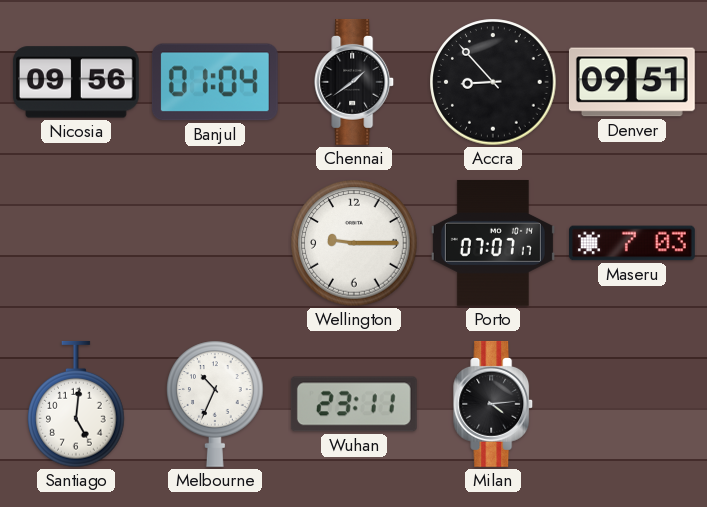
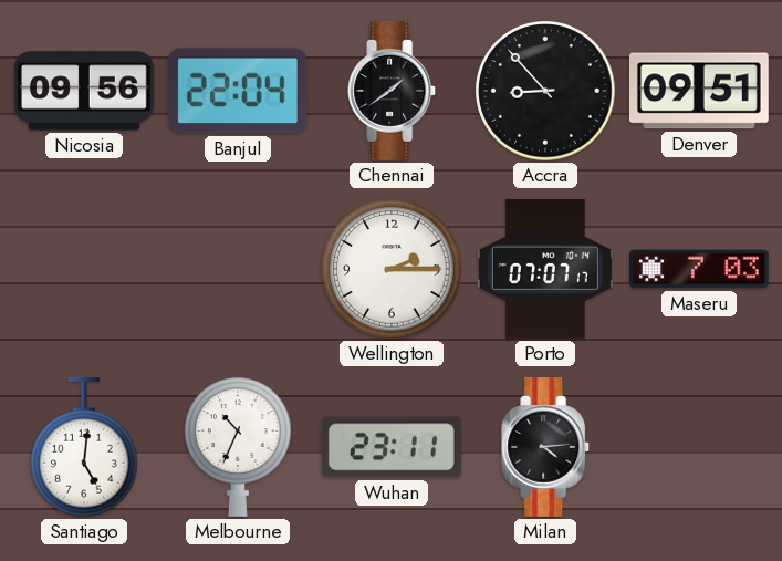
Banjul: 01:04 -> 22:04
Wellington: 9:15 -> 2:15
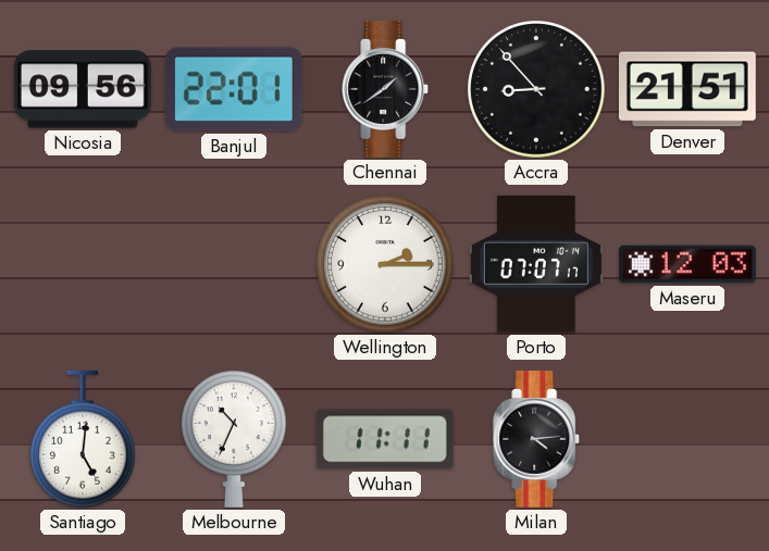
Banjul: 22:04 -> 22:01
Denver: 09:51 -> 21:51
Maseru: 7:03 -> 12:03
Wuhan: 23:11 -> 11:11
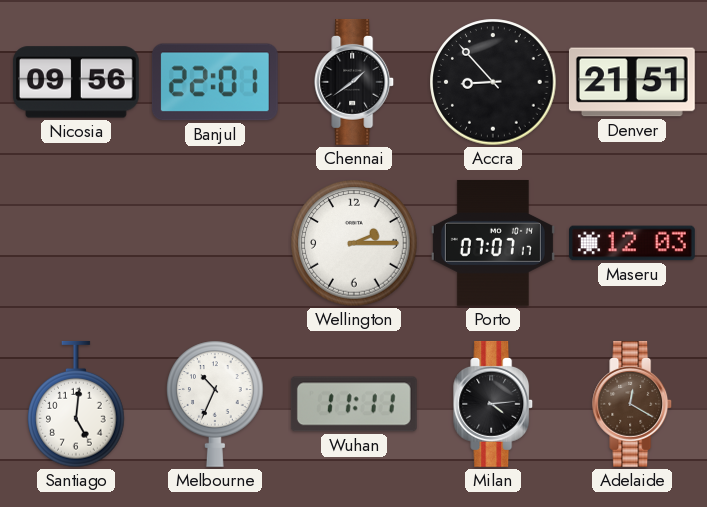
Adelaide: none -> 12:20
